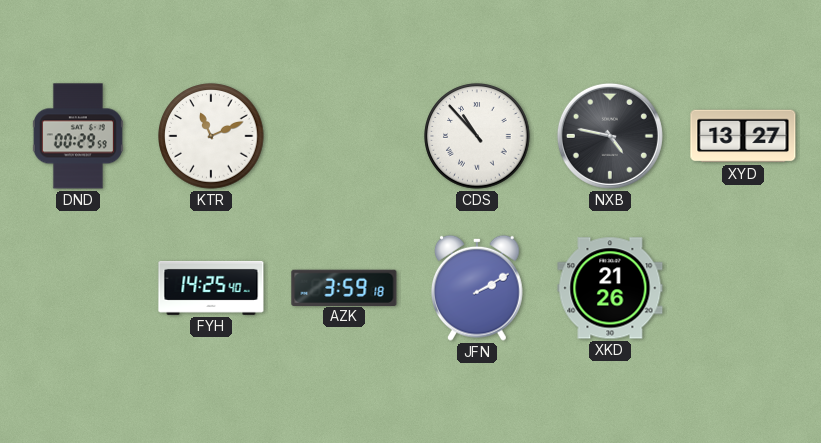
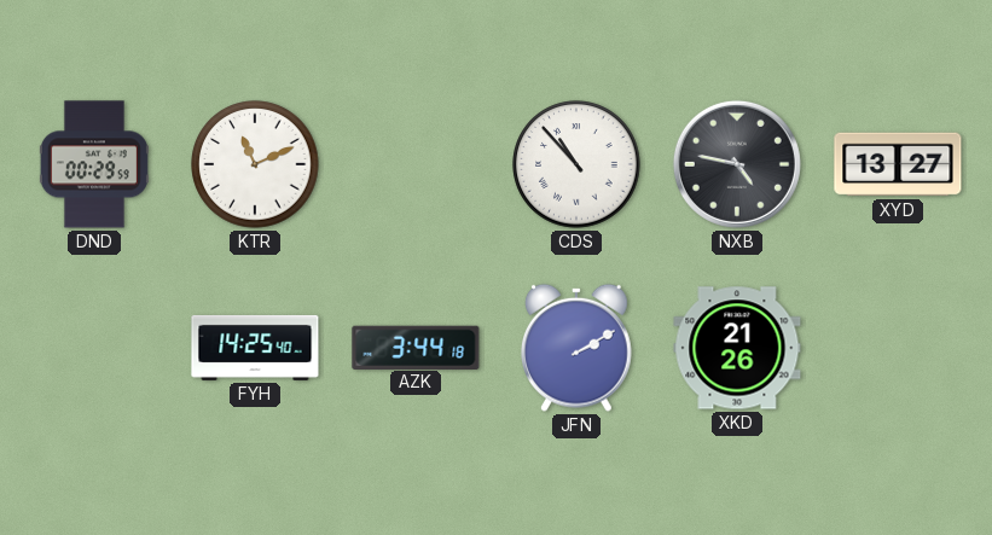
AZK: 3:59 -> 3:44
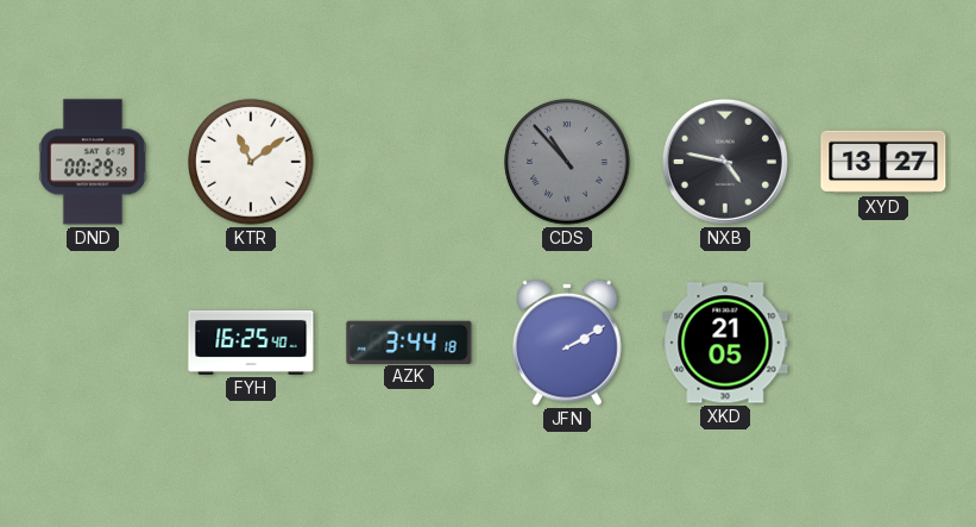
KTR: 11:11 -> 11:09
CDS dial: white -> grey
FYH: 14:25 -> 16:25
XKD: 21:26 -> 21:05
